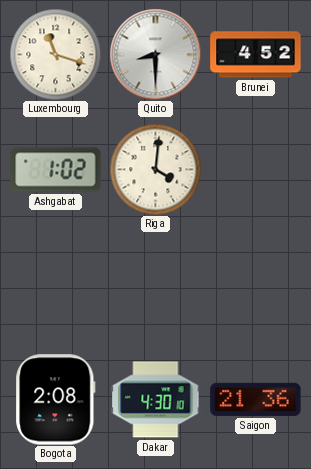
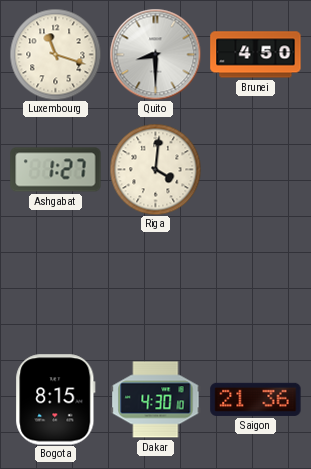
Brunei: 4:52 -> 4:50
Ashgabat: 1:02 -> 1:27
Bogota: 2:08 -> 8:15
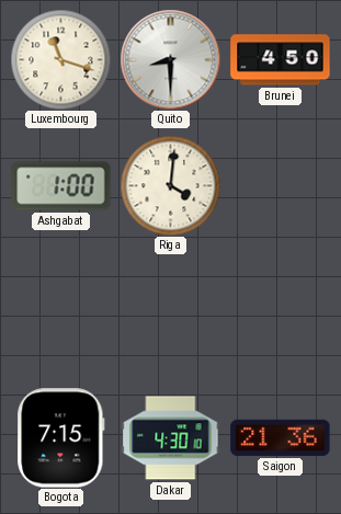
Ashgabat: 1:27 -> 1:00
Bogota: 8:15 -> 7:15
